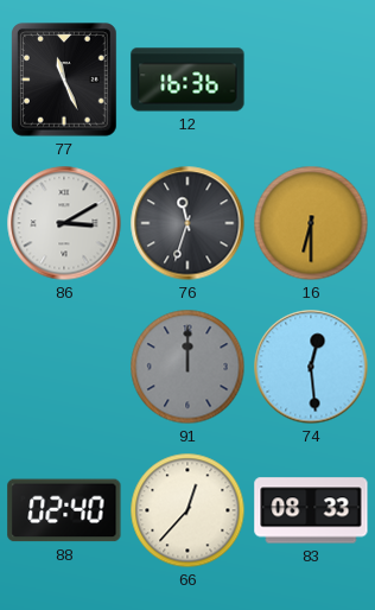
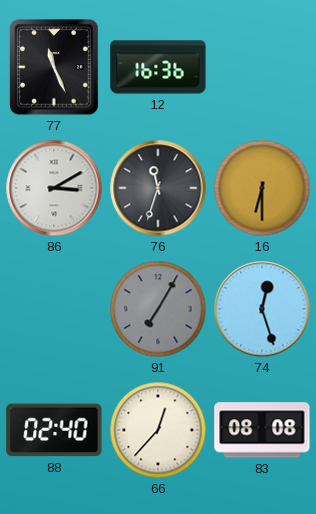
91: 12:00 -> 7:05
74: 12:29 -> 12:27
83: 08:33 -> 08:08
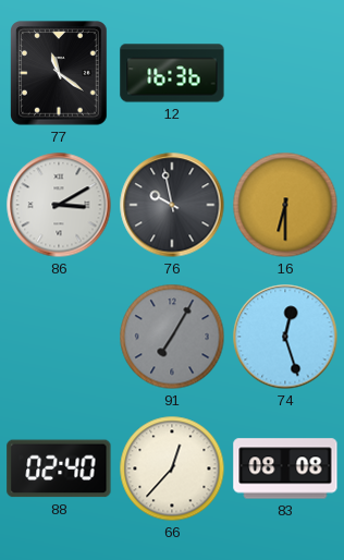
77: 11:26 -> 11:21
76: 11:33 -> 9:58
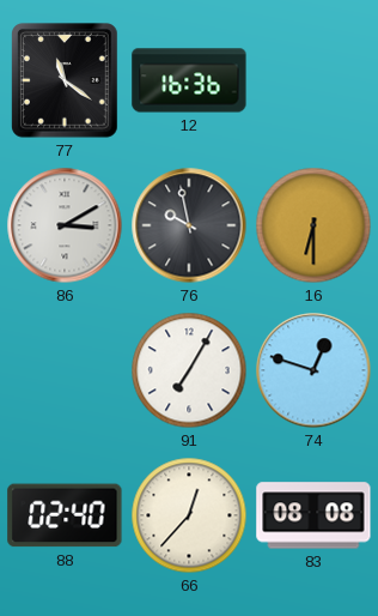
91 dial: grey -> white
74: 12:27 -> 12:48
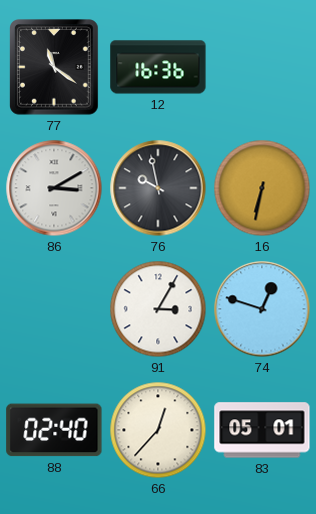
16: 6:30 -> 6:32
91: 7:05 -> 3:05
83: 08:08 -> 05:01
